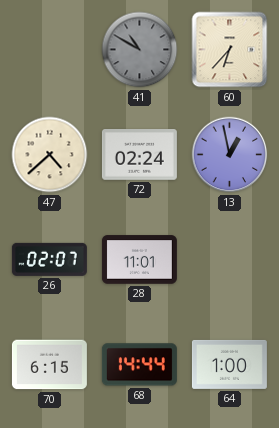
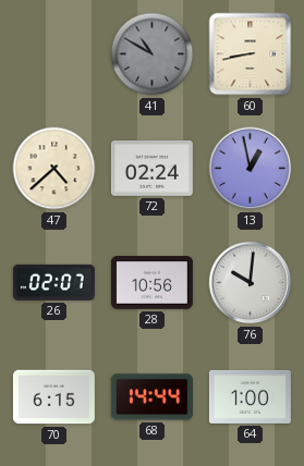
60: 6:37 -> 8:43
28: 11:01 -> 10:56
76: none -> 10:01
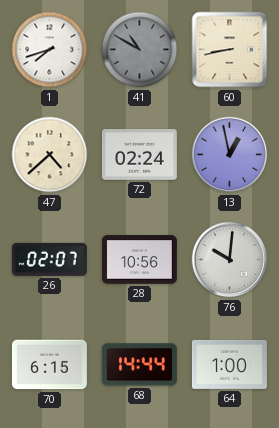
1: none -> 7:42
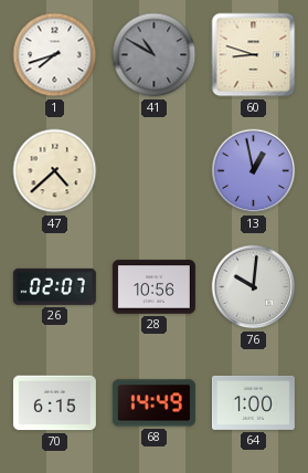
60: 8:43 -> 8:48
72: 02:24 -> none
68: 14:44 -> 14:49
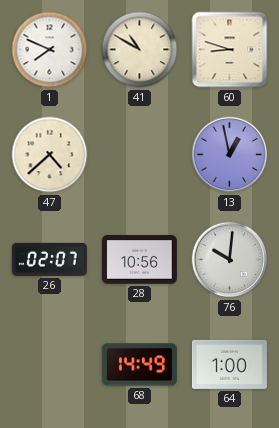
1: 7:42 -> 7:49
41 dial: grey -> cream
70: 6:15 -> none
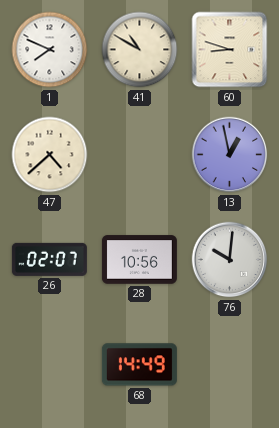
64: 1:00 -> none
